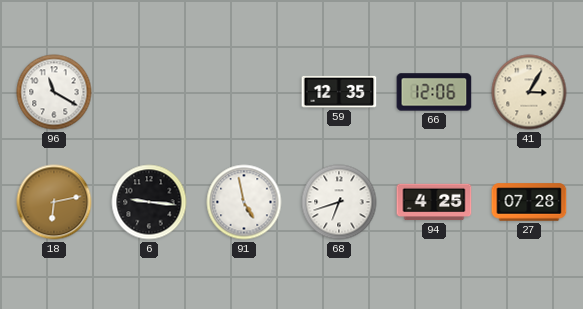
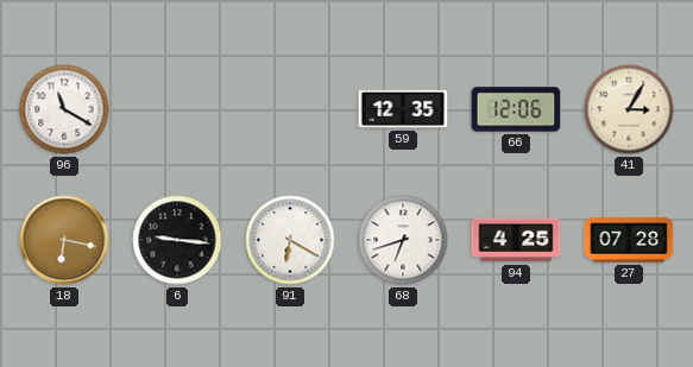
18: 6:13 -> 6:17
91: 4:58 -> 6:20
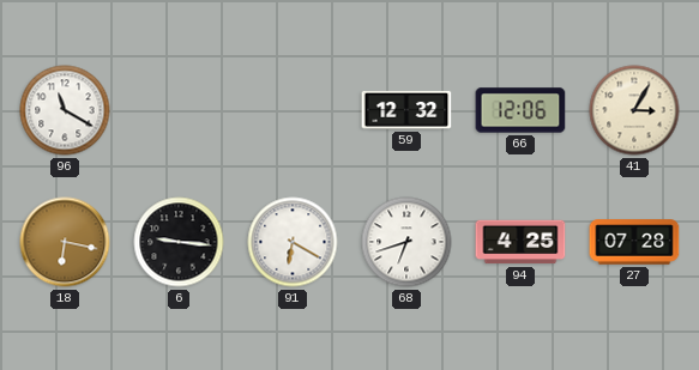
59: 12:35 -> 12:32
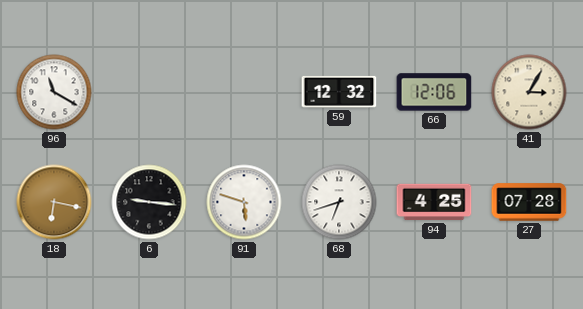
91: 6:20 -> 5:48
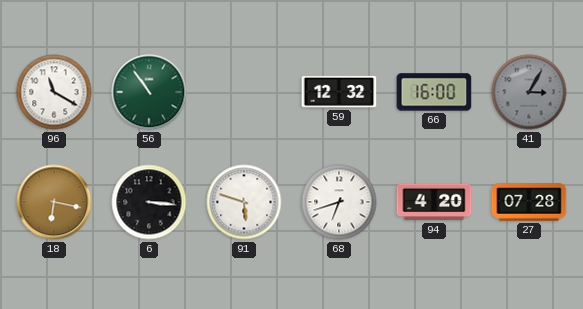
56: none -> 10:54
66: 12:06 -> 16:00
41 dial: cream -> grey
6: 9:16 -> 3:16
94: 4:25 -> 4:20
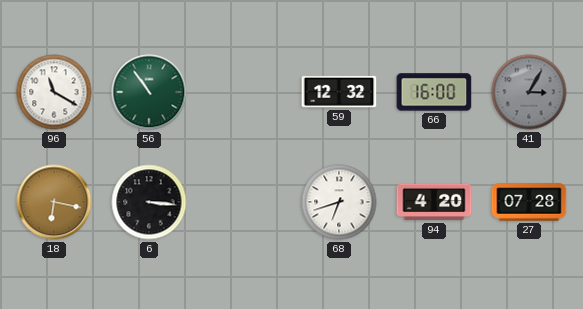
91: 5:48 -> none
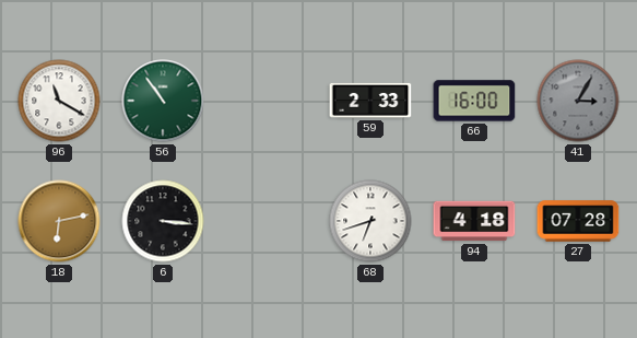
59: 12:32 -> 2:33
18: 6:17 -> 6:13
94: 4:20 -> 4:18
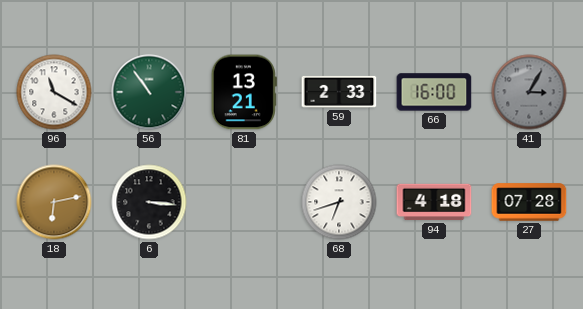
81: none -> 13:21
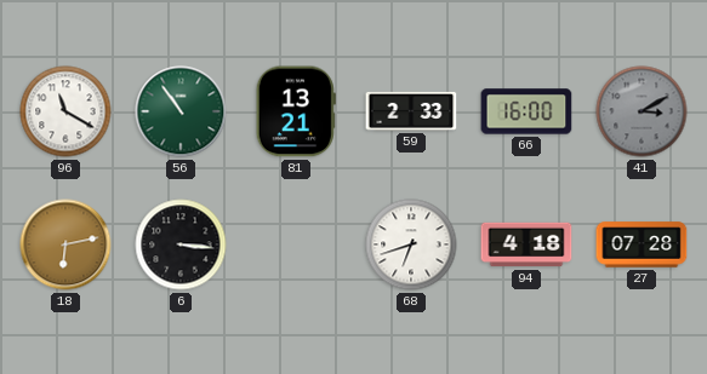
41: 3:05 -> 3:10
